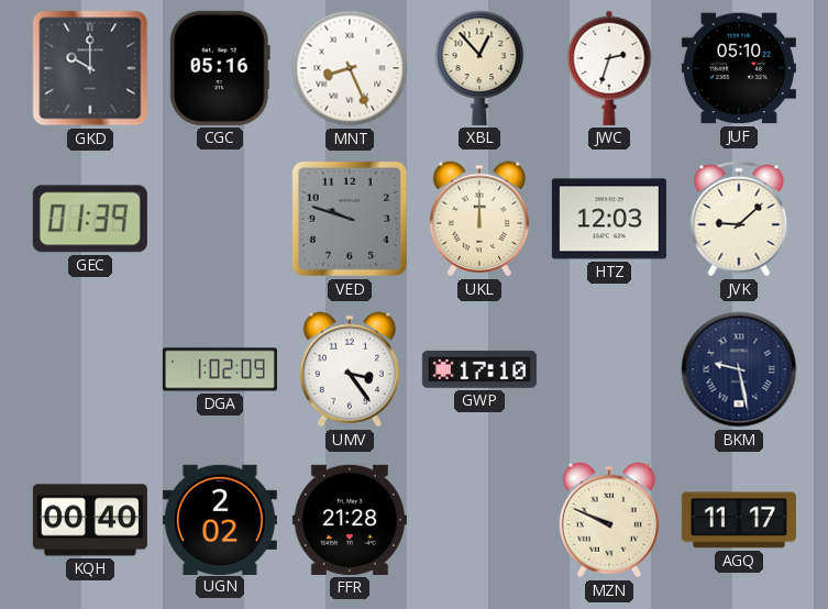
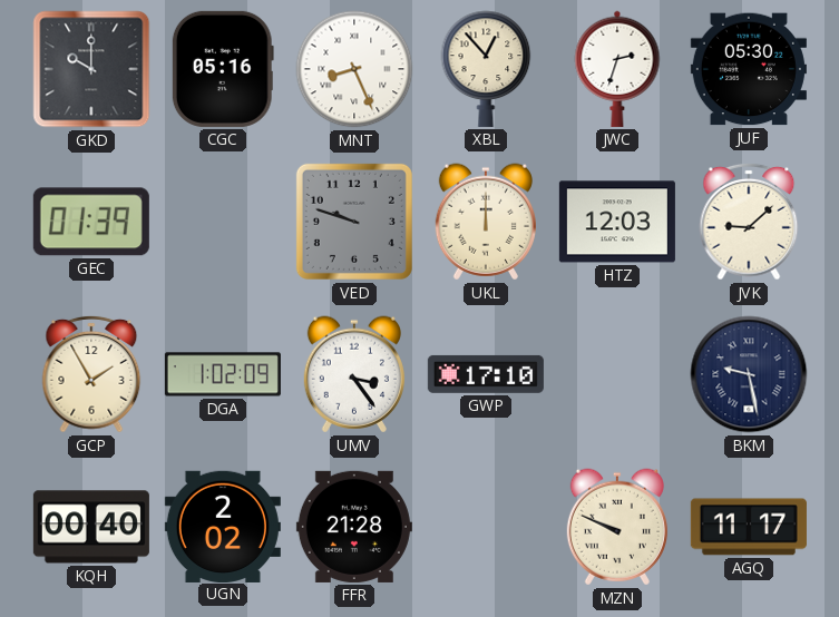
JUF: 05:10 -> 05:30
GCP: none -> 1:55
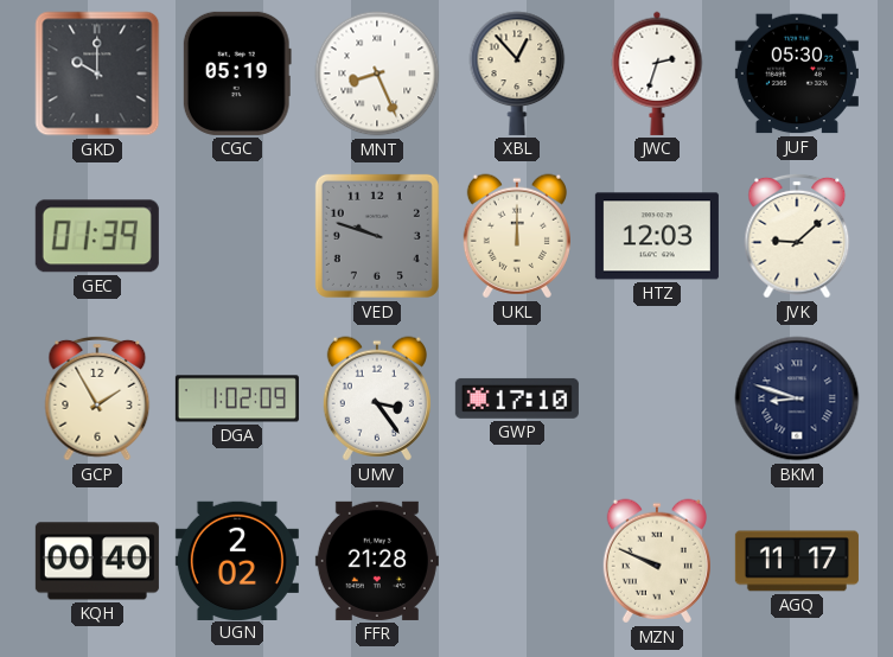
CGC: 05:16 -> 05:19
BKM: 9:28 -> 8:48
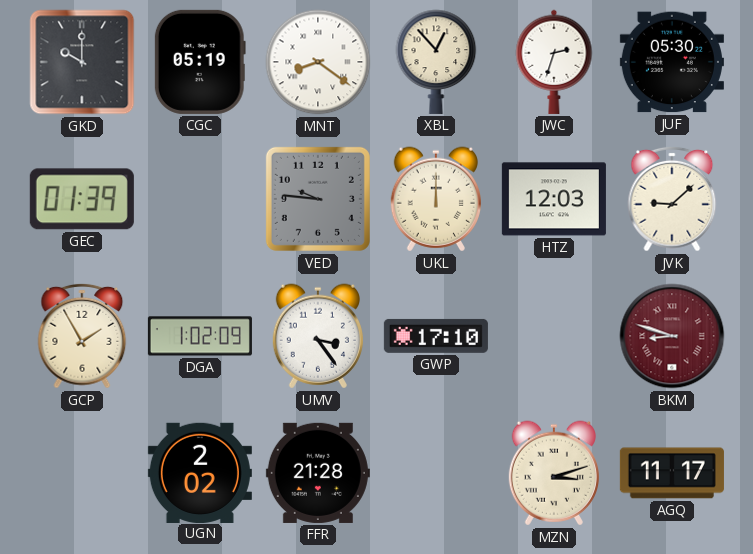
MNT: 8:26 -> 8:21
VED: 9:48 -> 9:46
BKM dial: navy -> burgundy
KQH: 00:40 -> none
MZN: 9:49 -> 3:12
